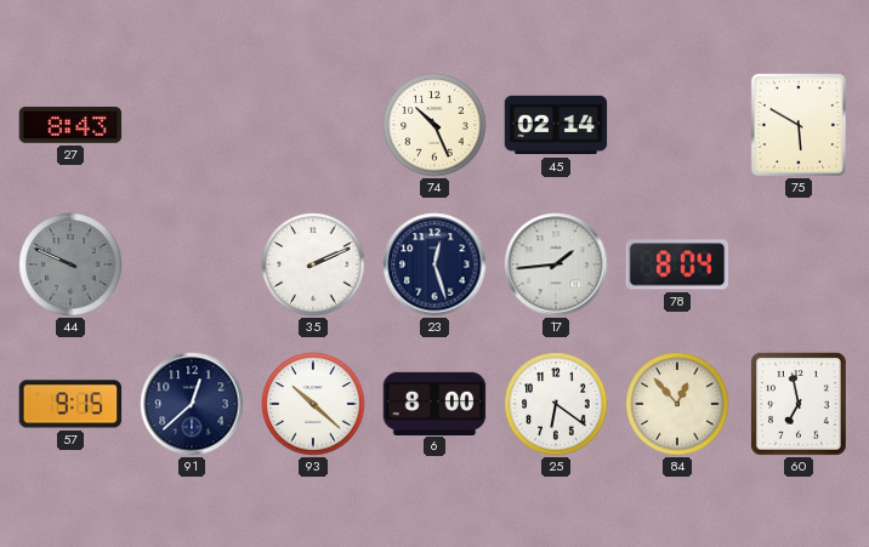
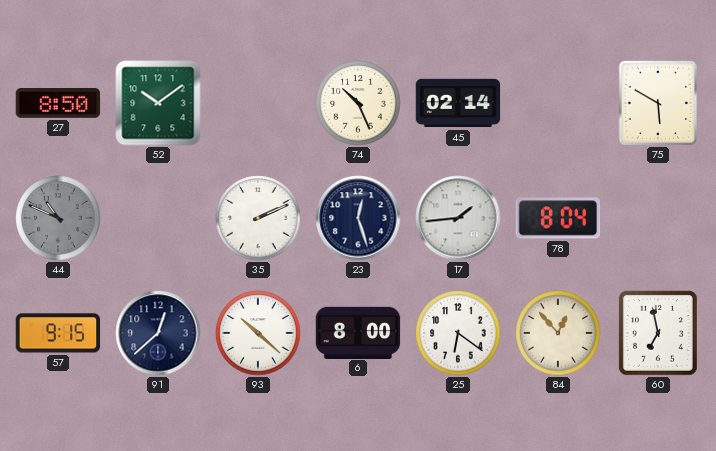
27: 8:43 -> 8:50
52: none -> 10:09
44: 9:49 -> 10:49
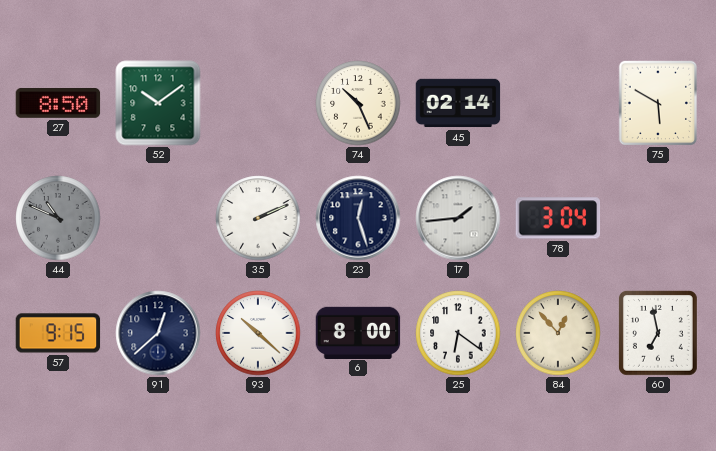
78: 8:04 -> 3:04
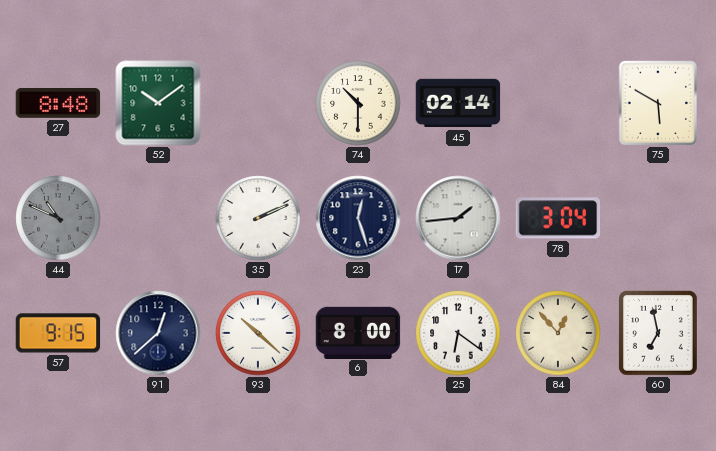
27: 8:50 -> 8:48
74: 10:26 -> 10:30
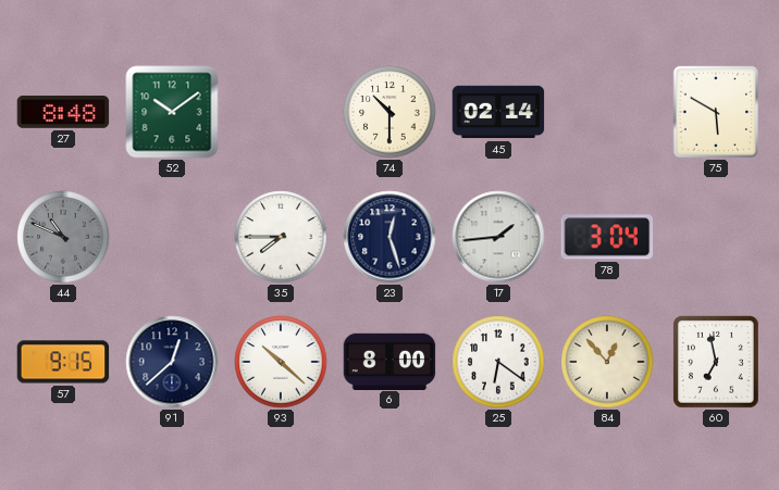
35: 2:11 -> 7:45
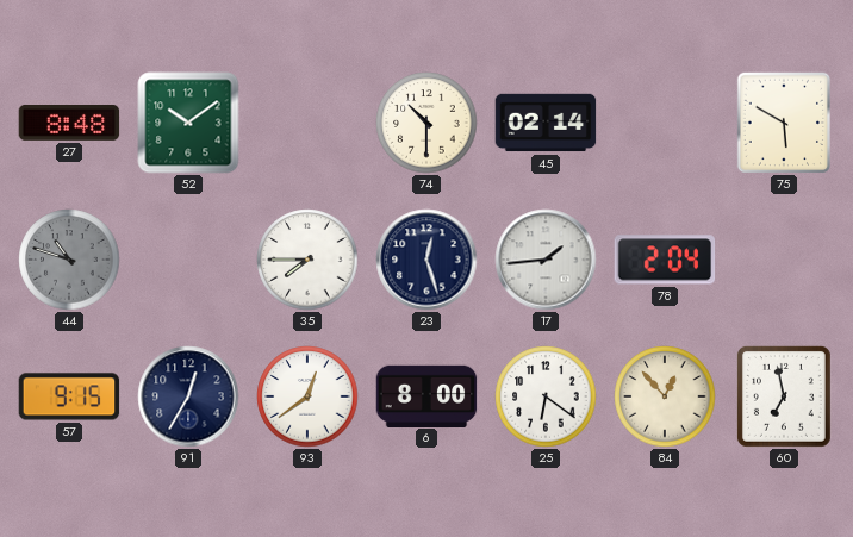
44: 10:49 -> 10:48
78: 3:04 -> 2:04
91: 12:38 -> 12:35
93: 10:22 -> 12:39
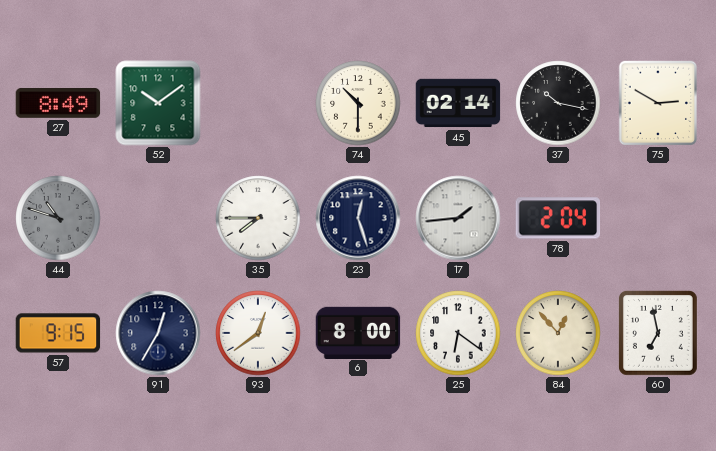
27: 8:48 -> 8:49
37: none -> 10:17
75: 5:50 -> 2:50
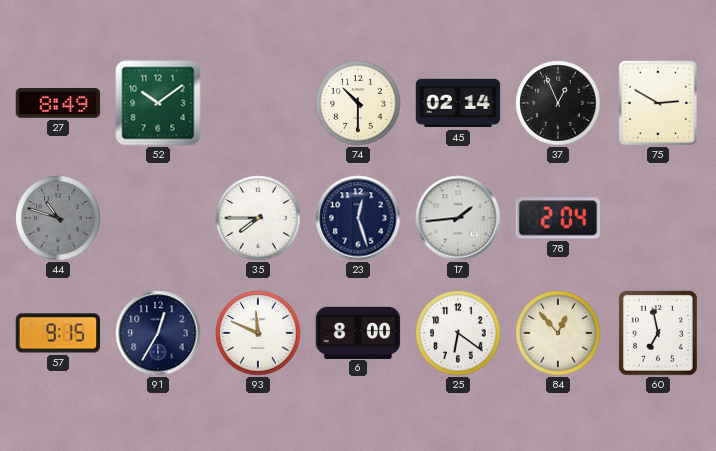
37: 10:17 -> 12:56
93: 12:39 -> 11:49
